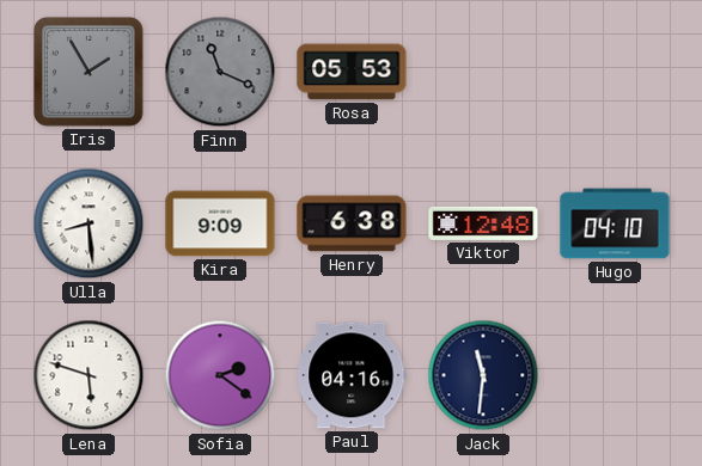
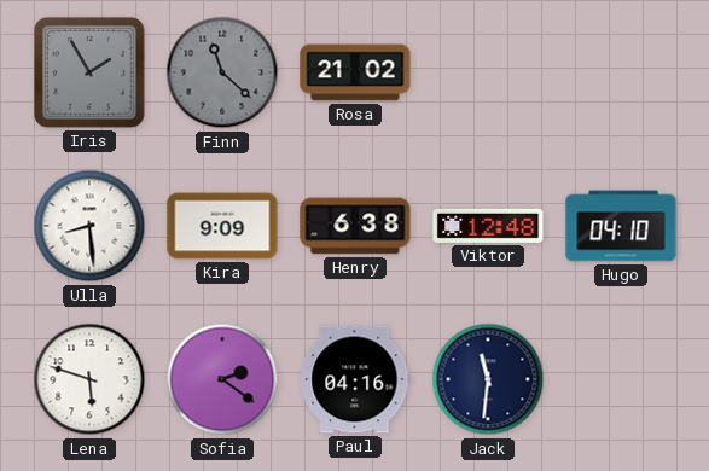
Finn: 11:19 -> 11:22
Rosa: 05:53 -> 21:02
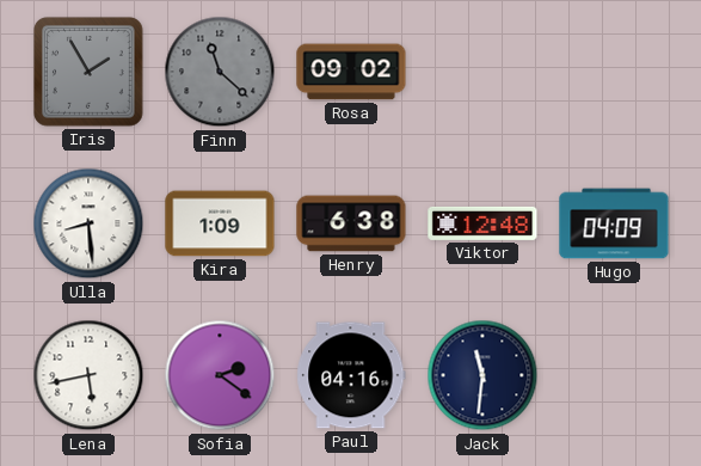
Rosa: 21:02 -> 09:02
Kira: 9:09 -> 1:09
Hugo: 04:10 -> 04:09
Lena: 5:48 -> 5:43
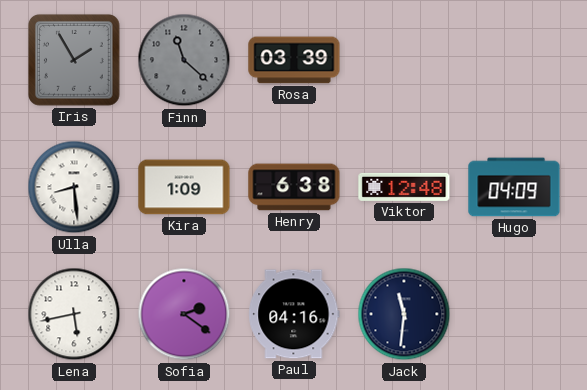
Rosa: 09:02 -> 03:39
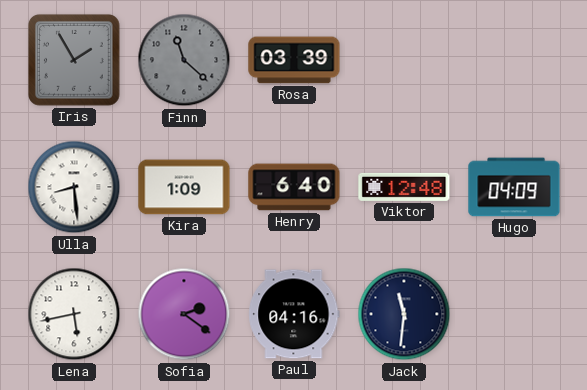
Henry: 6:38 -> 6:40
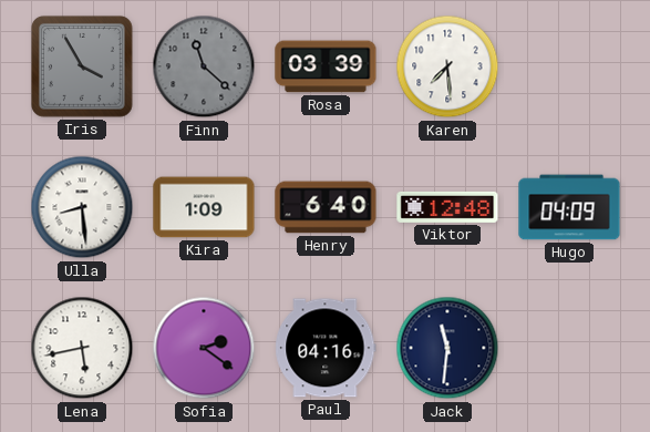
Iris: 1:55 -> 3:55
Karen: none -> 7:29
